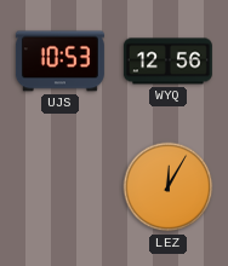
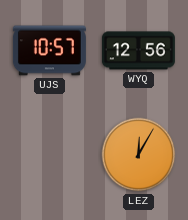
UJS: 10:53 -> 10:57
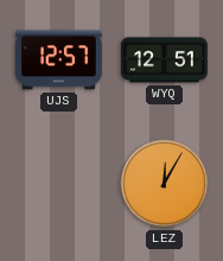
UJS: 10:57 -> 12:57
WYQ: 12:56 -> 12:51
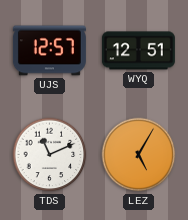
TDS: none -> 11:11
LEZ: 12:05 -> 5:05
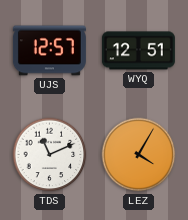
LEZ: 5:05 -> 4:05
